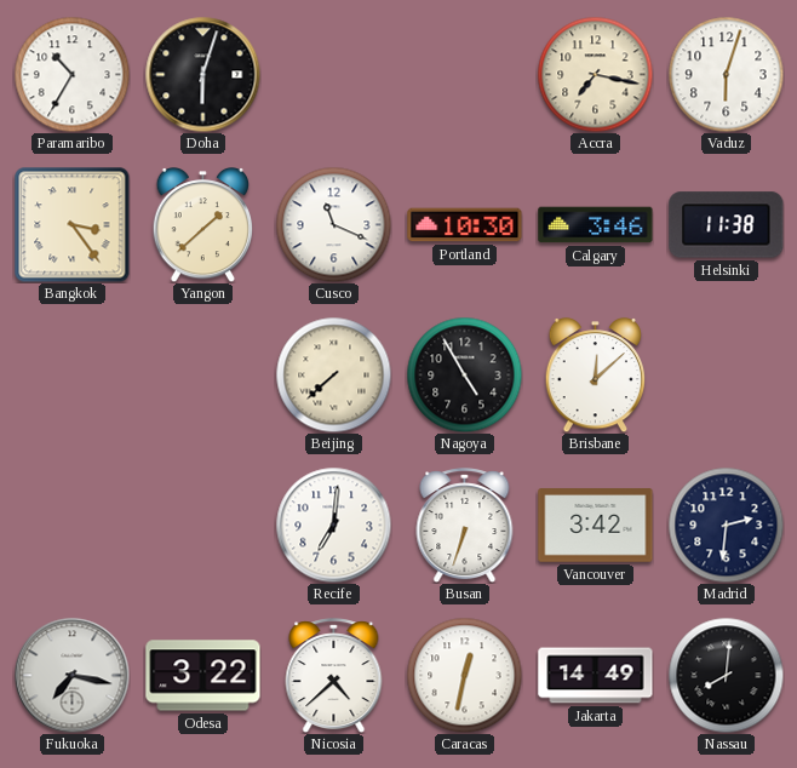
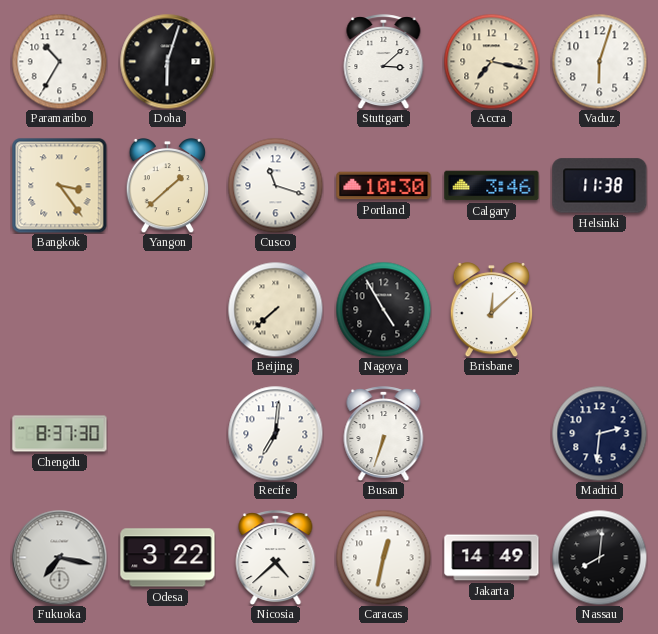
Stuttgart: none -> 3:08
Cusco: 11:19 -> 11:18
Chengdu: none -> 8:37
Vancouver: 3:42 -> none
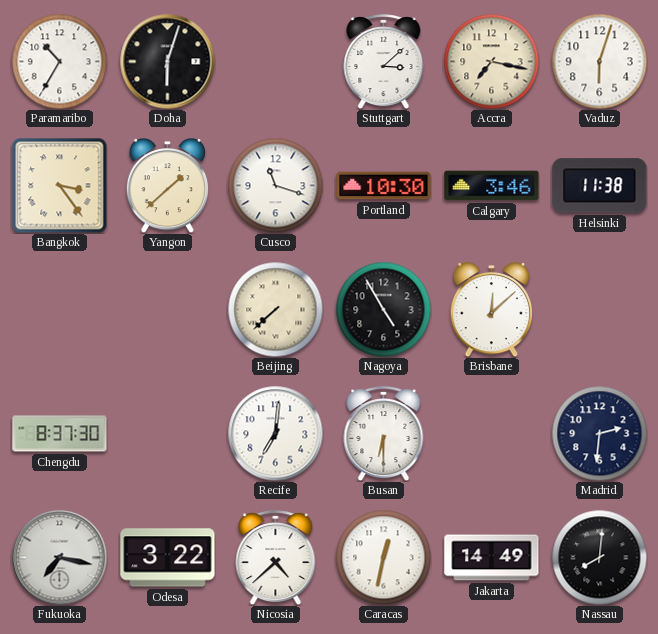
Busan: 6:33 -> 6:30
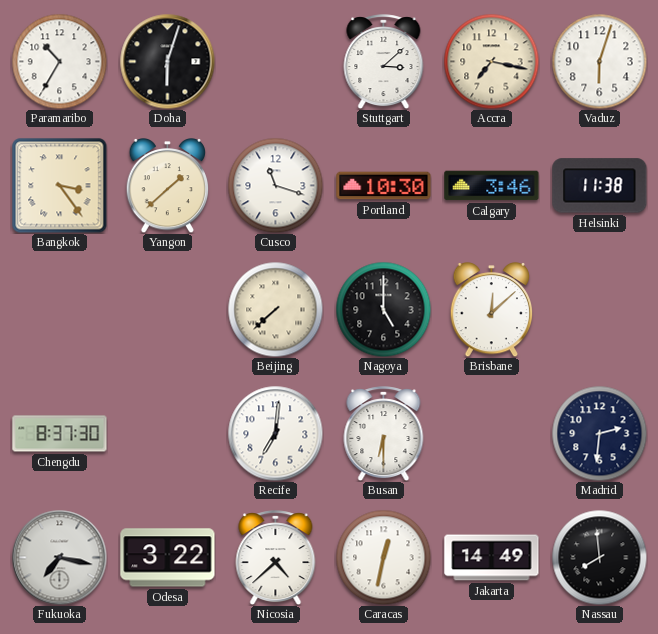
Nagoya: 4:55 -> 5:00
Nassau: 8:01 -> 7:59
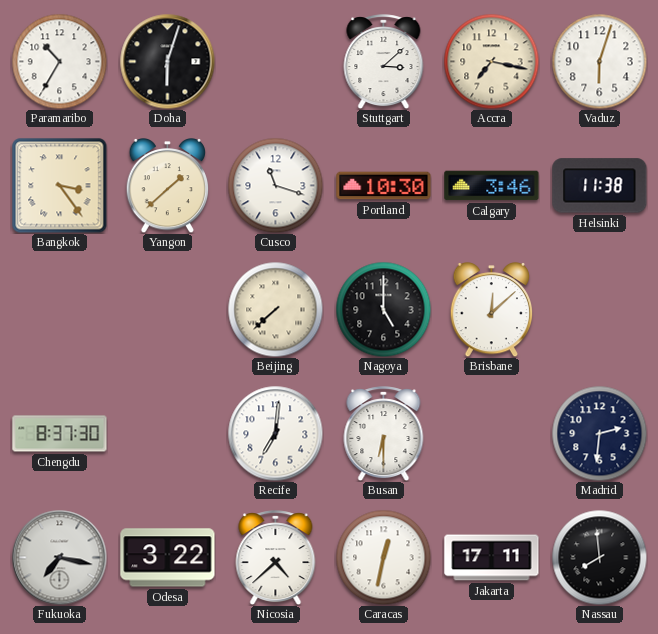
Jakarta: 14:49 -> 17:11
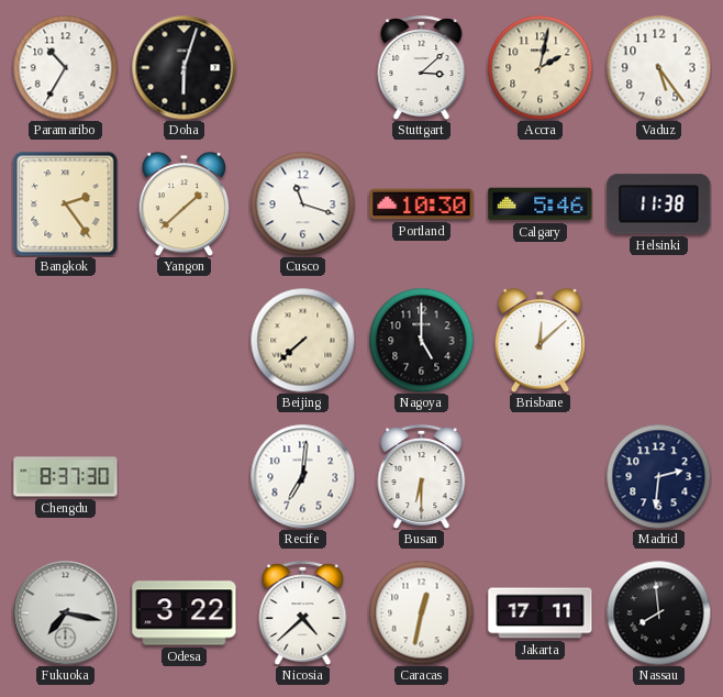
Accra: 7:17 -> 2:02
Vaduz: 6:03 -> 5:24
Bangkok: 3:24 -> 2:24
Calgary: 3:46 -> 5:46
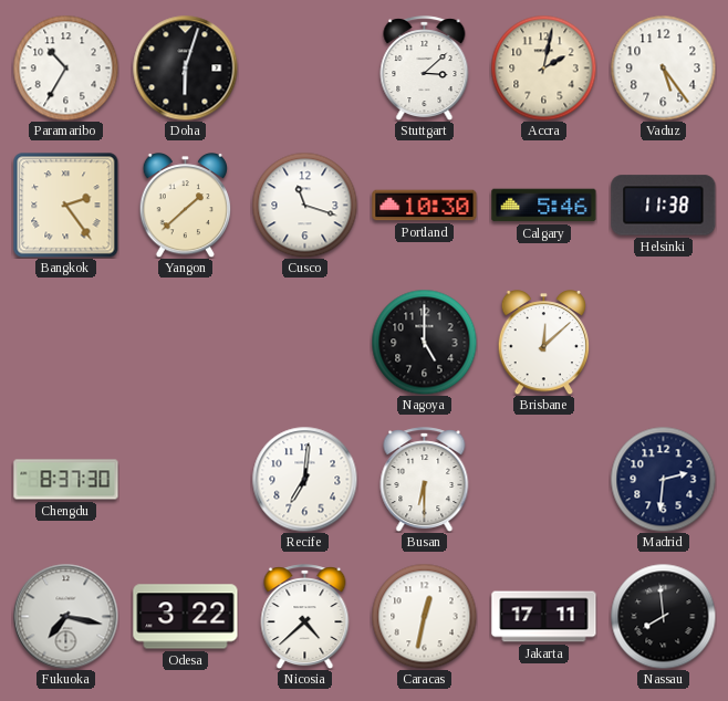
Beijing: 7:38 -> none
